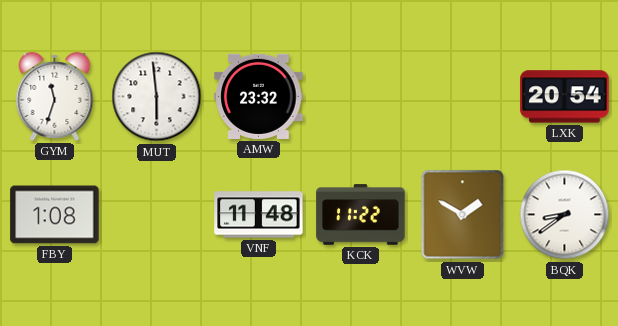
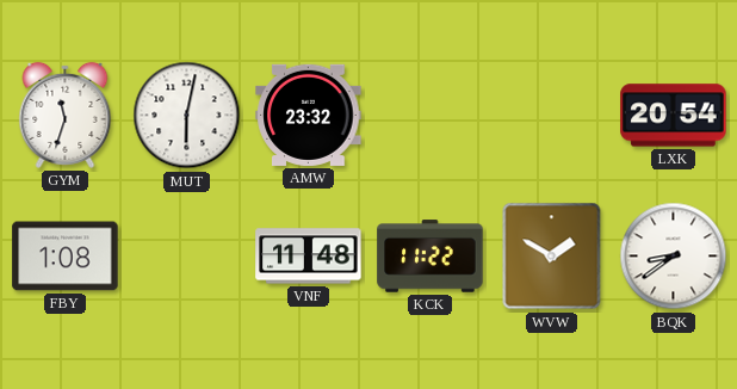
MUT: 5:59 -> 6:02
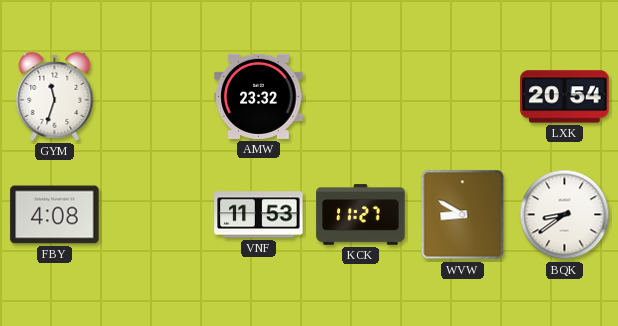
MUT: 6:02 -> none
FBY: 1:08 -> 4:08
VNF: 11:48 -> 11:53
KCK: 11:22 -> 11:27
WVW: 1:50 -> 8:50
